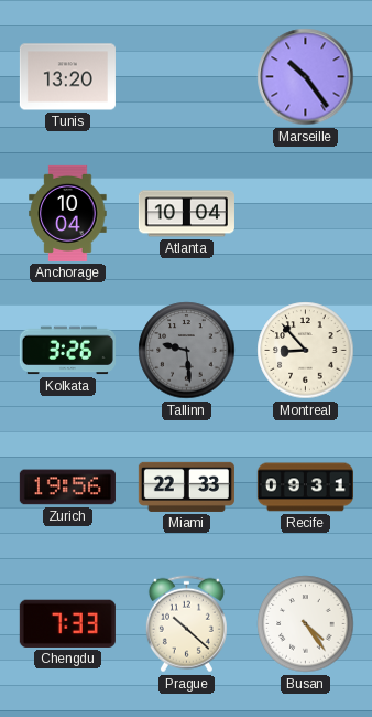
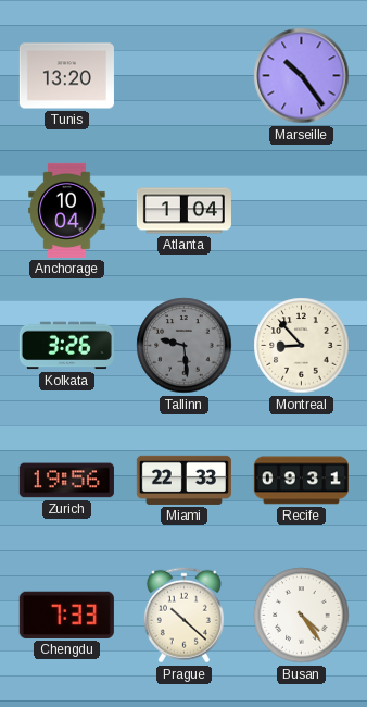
Atlanta: 10:04 -> 1:04
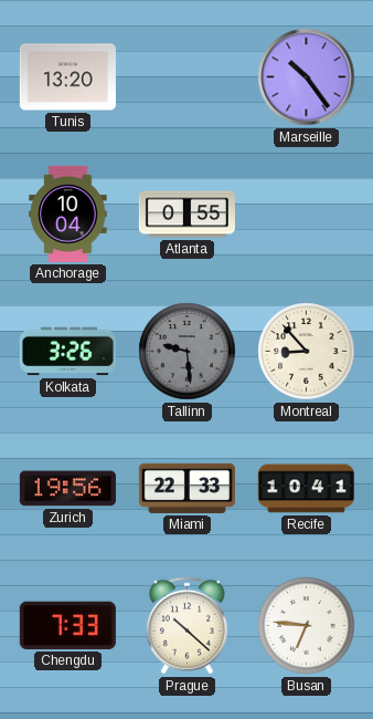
Atlanta: 1:04 -> 0:55
Recife: 09:31 -> 10:41
Busan: 4:24 -> 6:46
